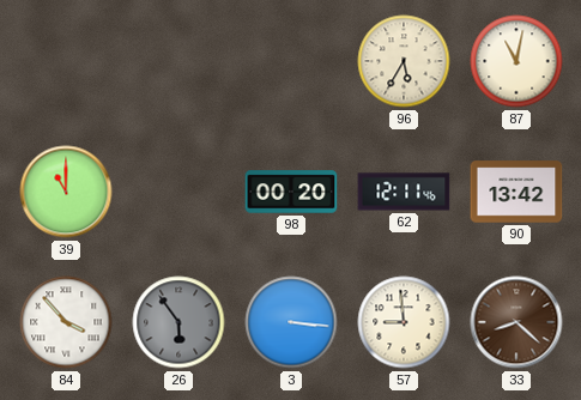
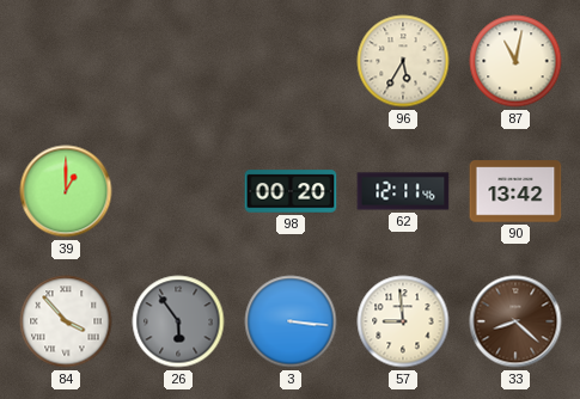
39: 11:00 -> 1:00
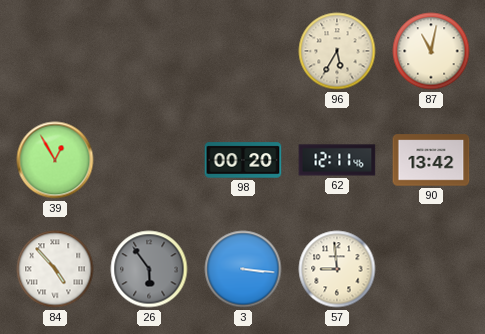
39: 1:00 -> 12:55
84: 3:53 -> 4:53
33: 8:22 -> none
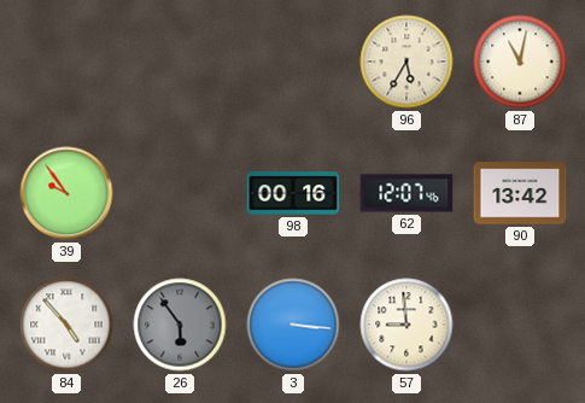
39: 12:55 -> 9:54
98: 00:20 -> 00:16
62: 12:11 -> 12:07
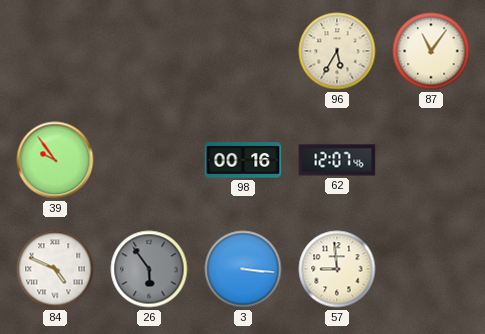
87: 11:02 -> 11:06
90: 13:42 -> none
84: 4:53 -> 4:49
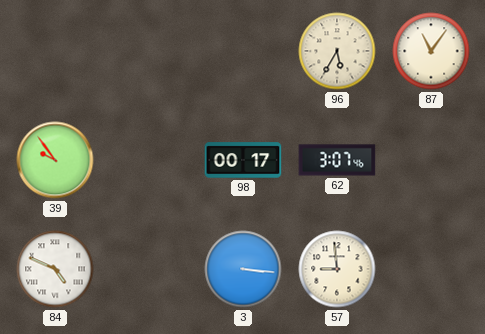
98: 00:16 -> 00:17
62: 12:07 -> 3:07
26: 5:54 -> none
